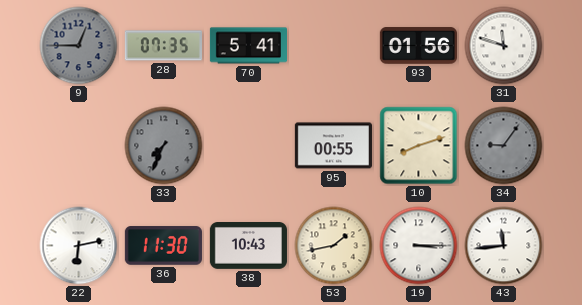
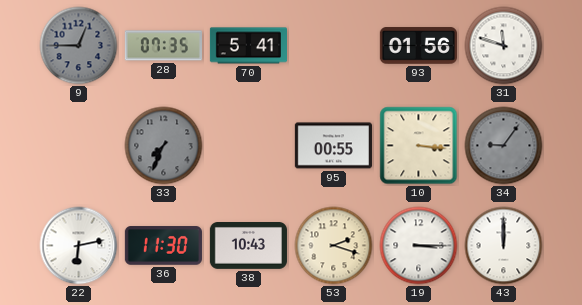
10: 8:12 -> 3:16
53: 1:43 -> 2:18
43: 11:44 -> 12:00
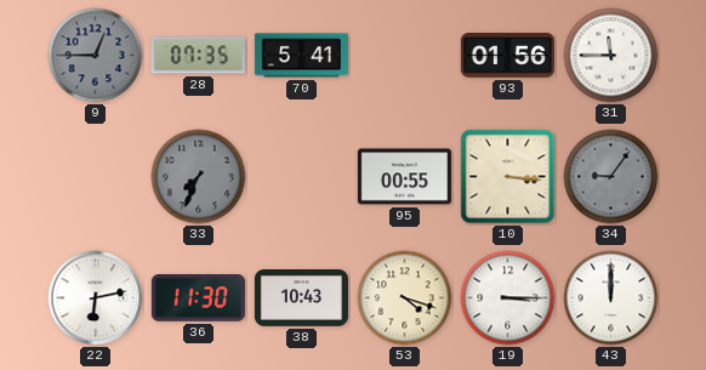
31: 11:48 -> 11:45
53: 2:18 -> 4:18
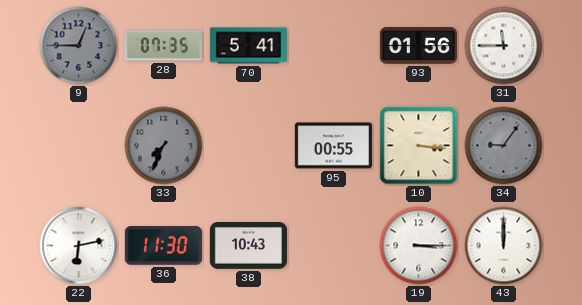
53: 4:18 -> none
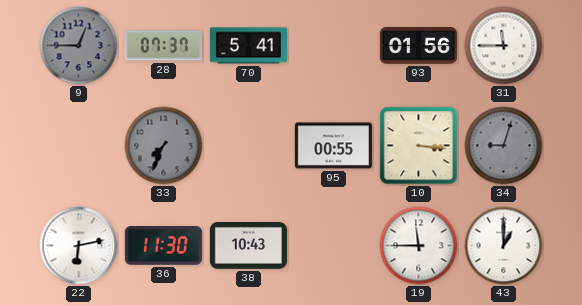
28: 07:35 -> 07:37
34: 9:06 -> 9:03
19: 3:15 -> 11:45
43: 12:00 -> 1:00
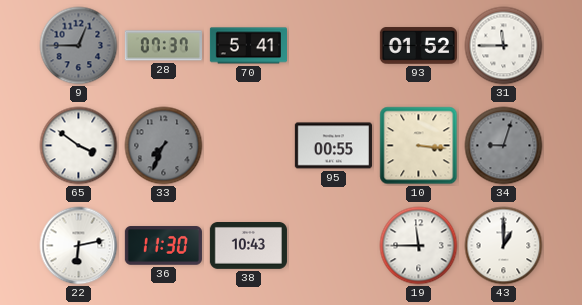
93: 01:56 -> 01:52
65: none -> 3:51
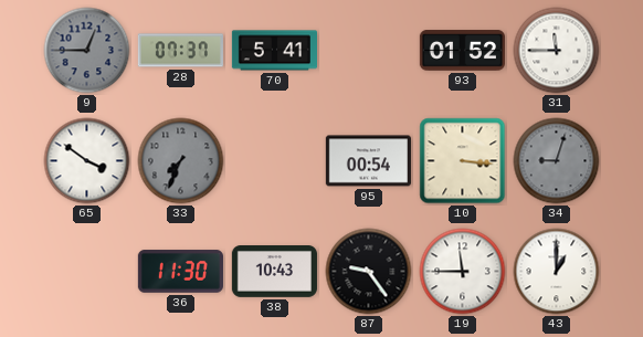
95: 00:55 -> 00:54
22: 6:13 -> none
87: none -> 9:24
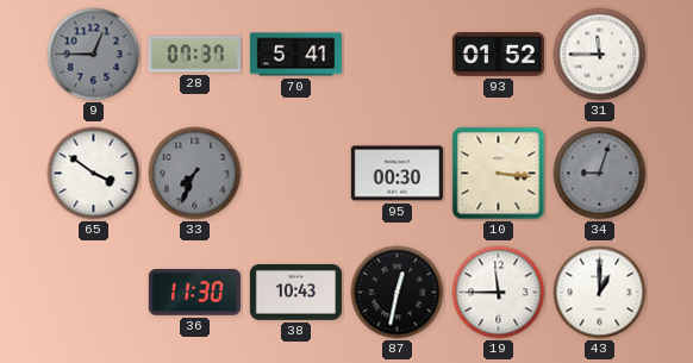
95: 00:54 -> 00:30
87: 9:24 -> 12:32
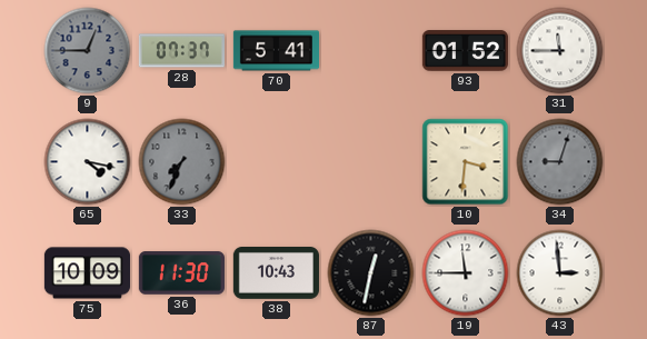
65: 3:51 -> 4:17
95: 00:30 -> none
10: 3:16 -> 3:31
75: none -> 10:09
43: 1:00 -> 2:59
